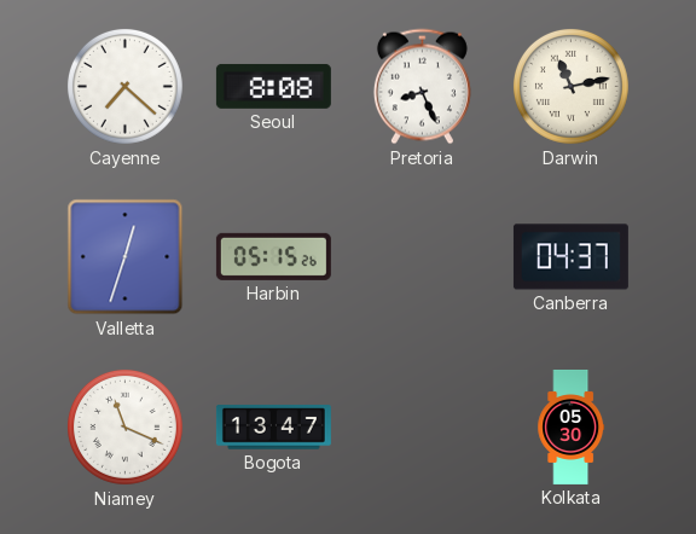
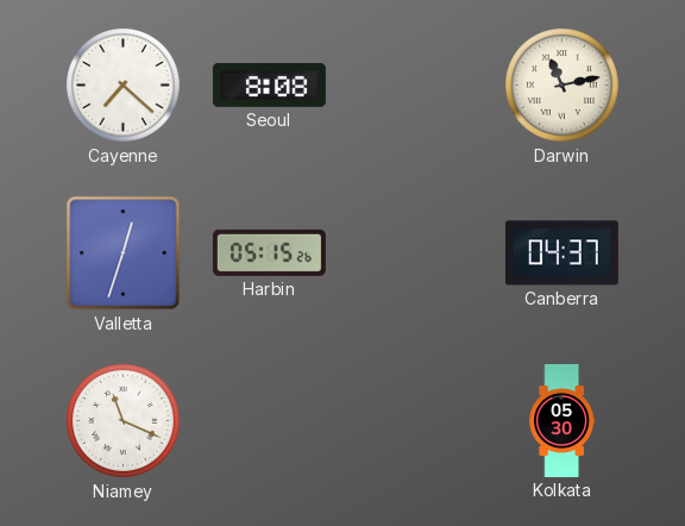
Pretoria: 8:26 -> none
Bogota: 13:47 -> none
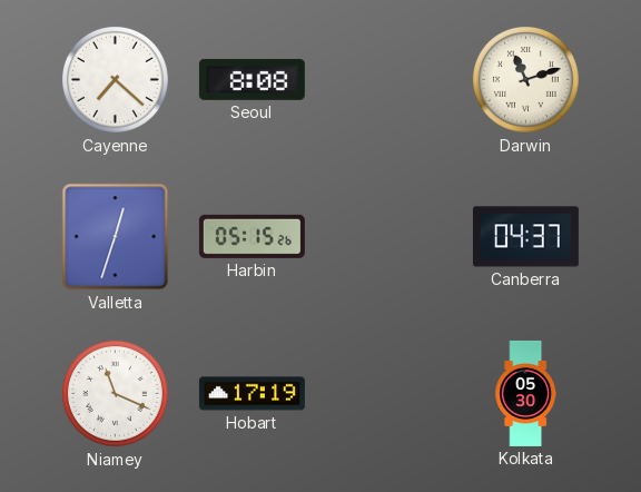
Darwin: 11:13 -> 11:12
Hobart: none -> 17:19
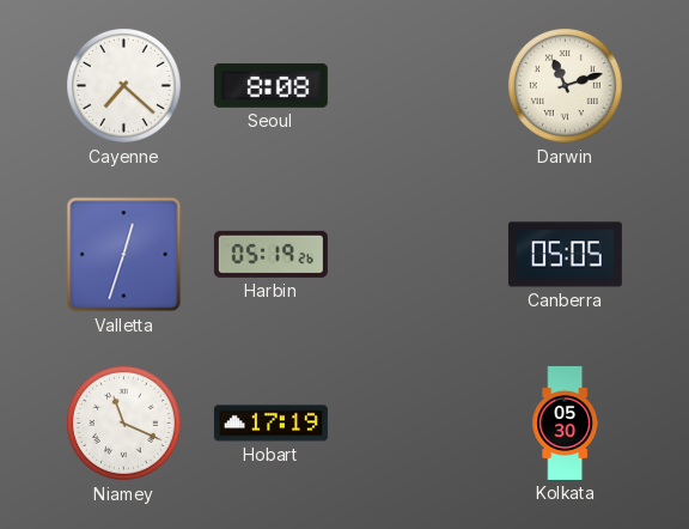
Harbin: 05:15 -> 05:19
Canberra: 04:37 -> 05:05
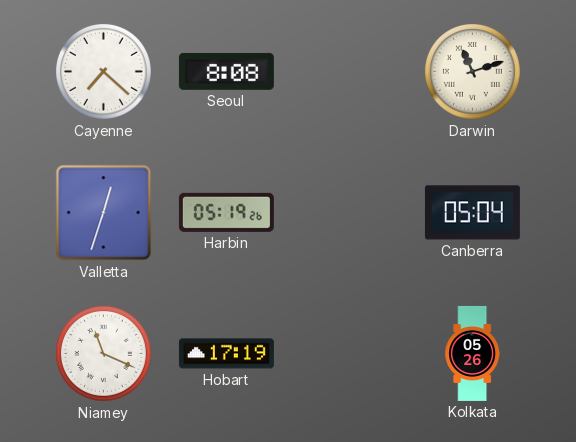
Canberra: 05:05 -> 05:04
Kolkata: 05:30 -> 05:26
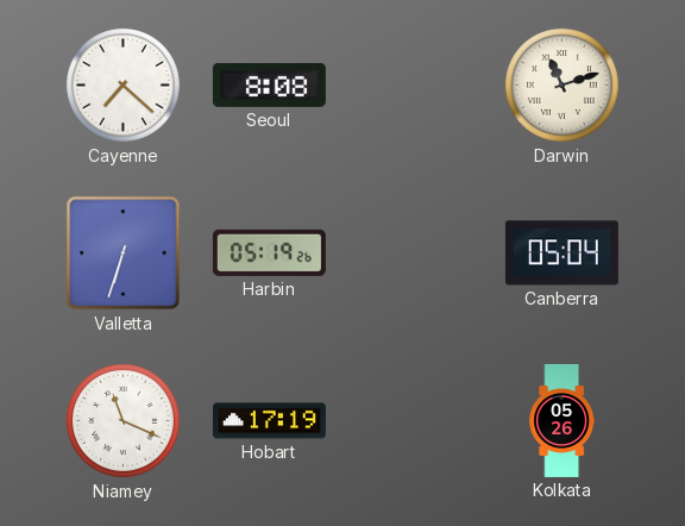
Valletta: 12:33 -> 6:33
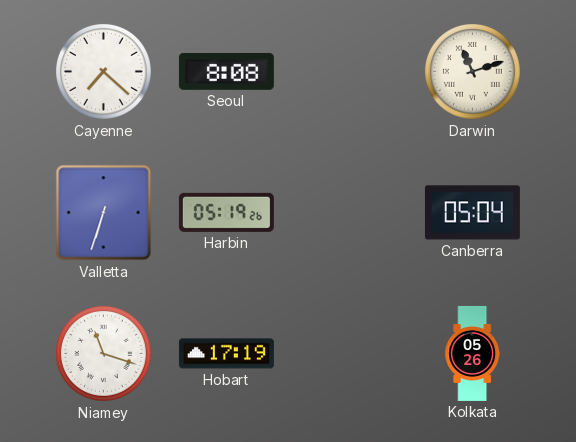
Niamey: 11:19 -> 11:18
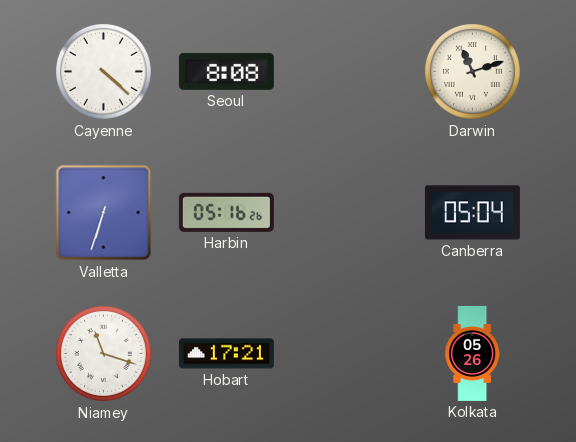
Cayenne: 7:22 -> 4:22
Harbin: 05:19 -> 05:16
Hobart: 17:19 -> 17:21
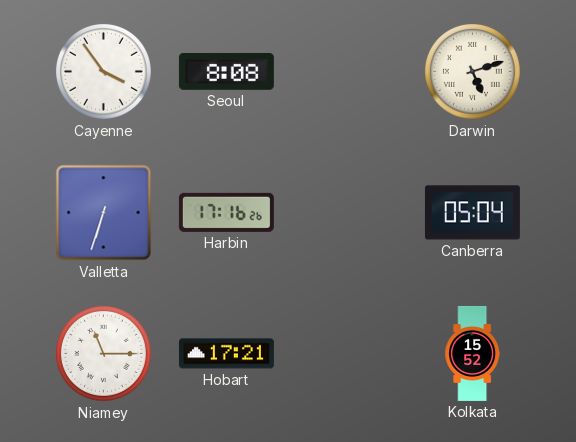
Cayenne: 4:22 -> 3:54
Darwin: 11:12 -> 5:12
Harbin: 05:16 -> 17:16
Niamey: 11:18 -> 11:15
Kolkata: 05:26 -> 15:52
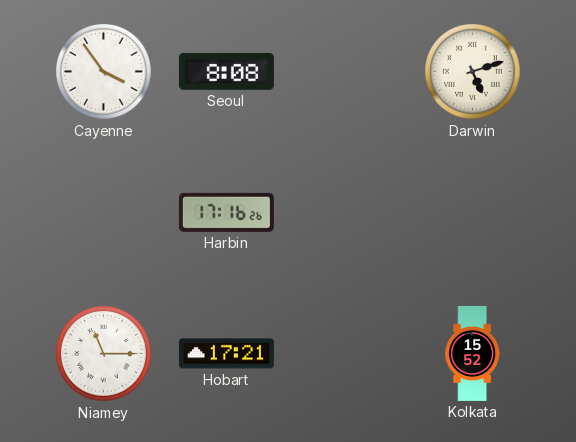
Valletta: 6:33 -> none
Canberra: 05:04 -> none
